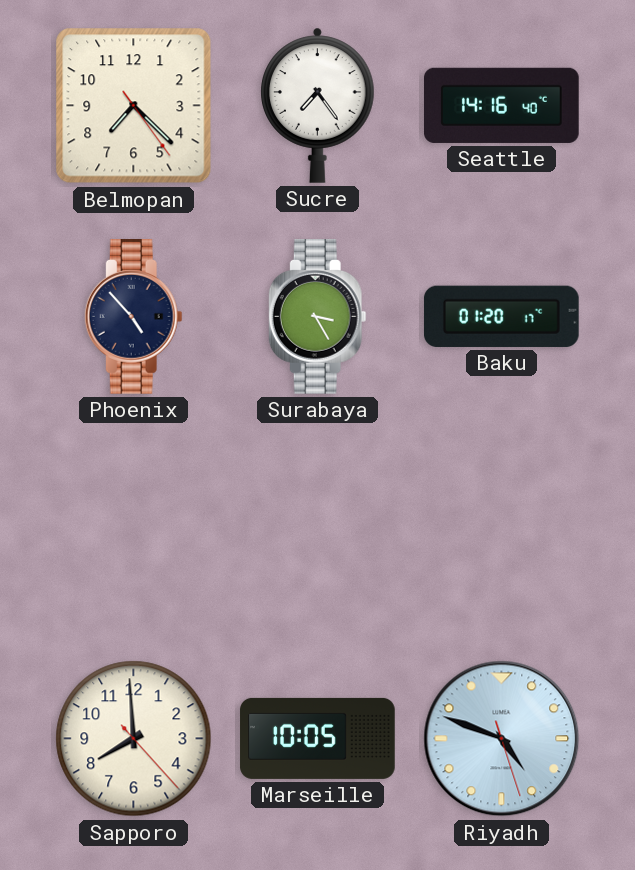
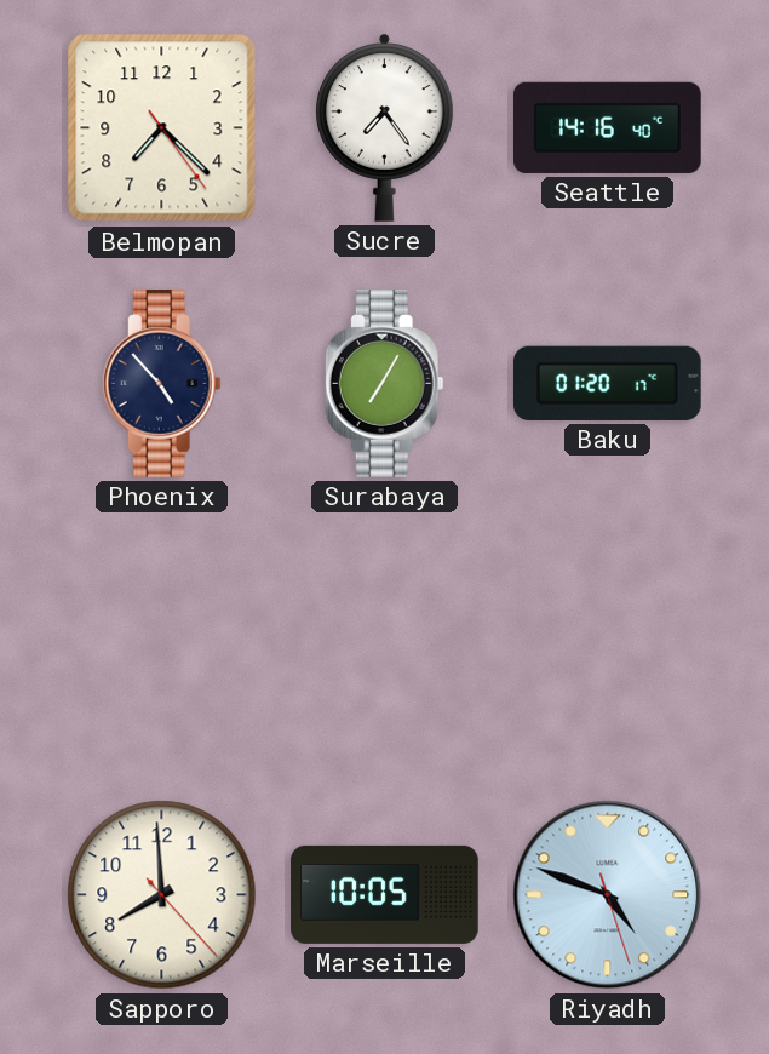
Surabaya: 3:25 -> 7:05
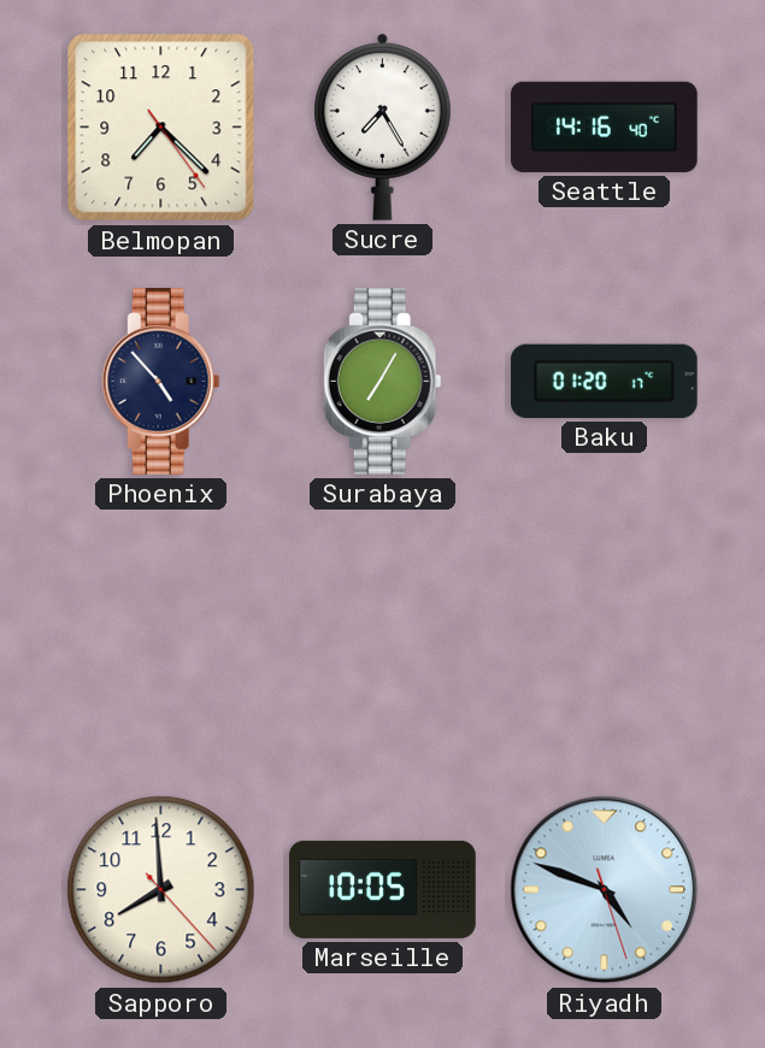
Sucre: 7:24 -> 7:25
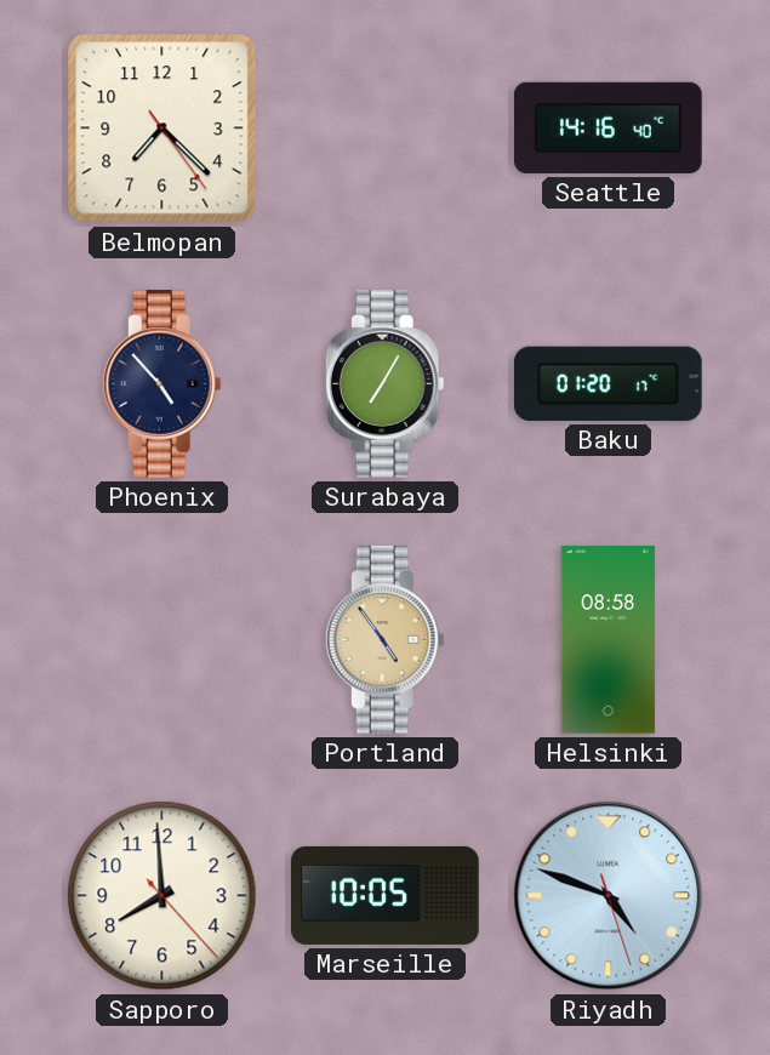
Sucre: 7:25 -> none
Portland: none -> 4:54
Helsinki: none -> 08:58
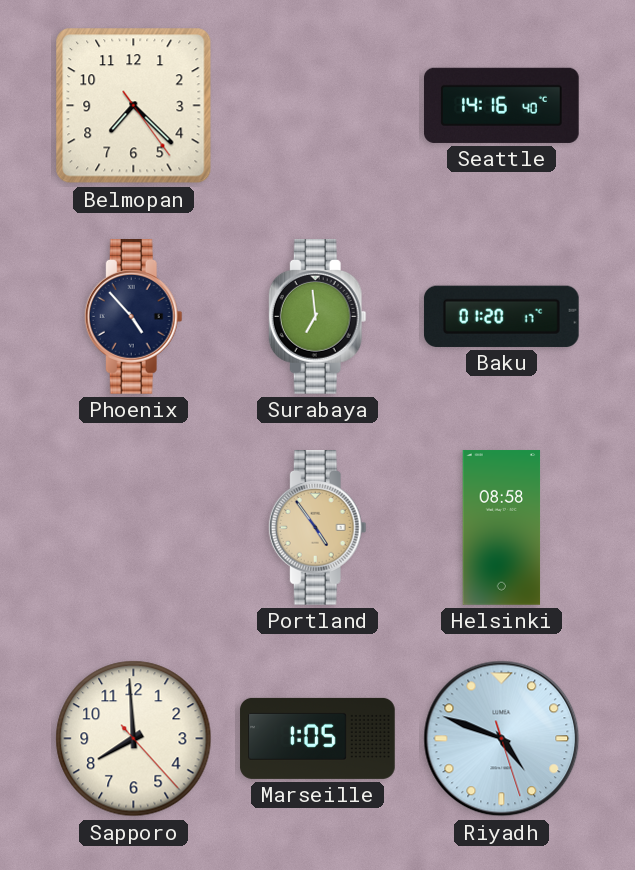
Surabaya: 7:05 -> 6:59
Marseille: 10:05 -> 1:05
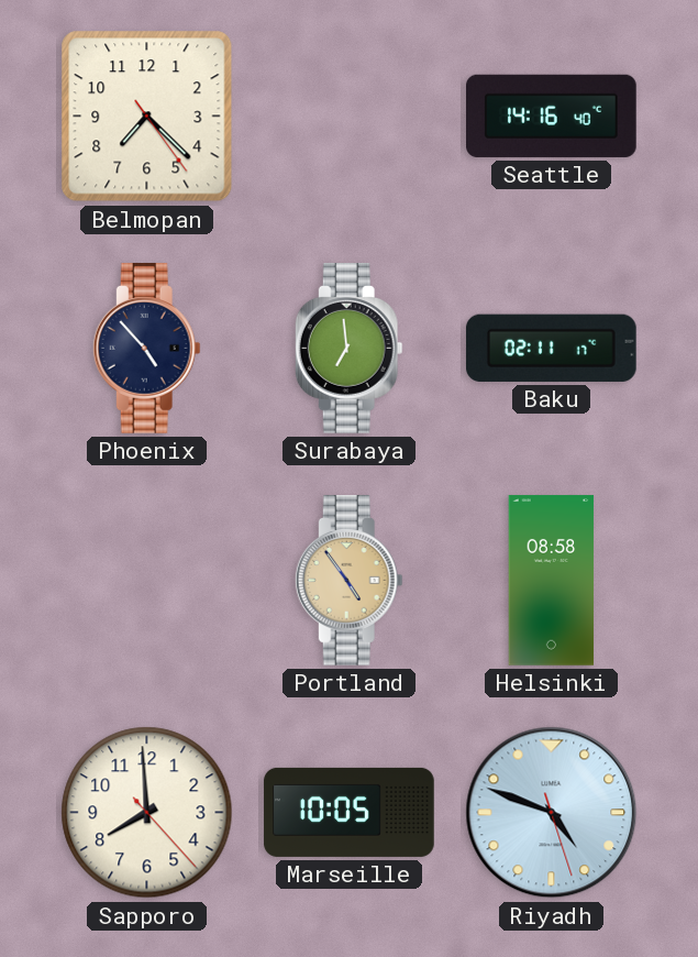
Baku: 01:20 -> 02:11
Marseille: 1:05 -> 10:05
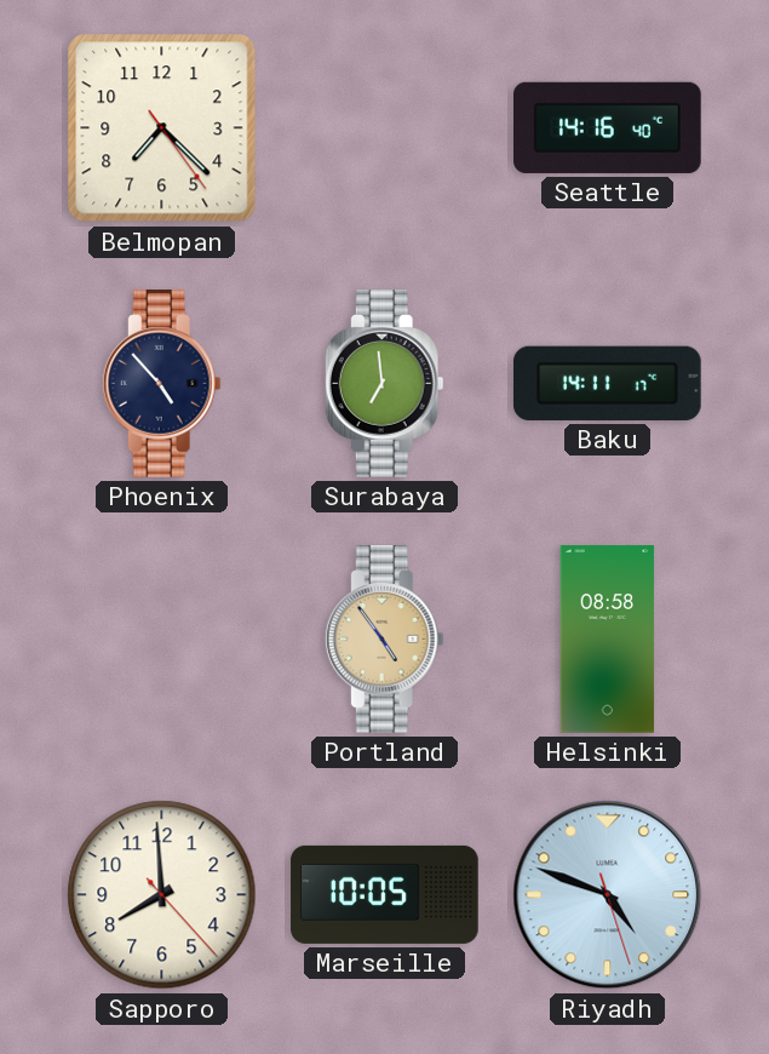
Baku: 02:11 -> 14:11
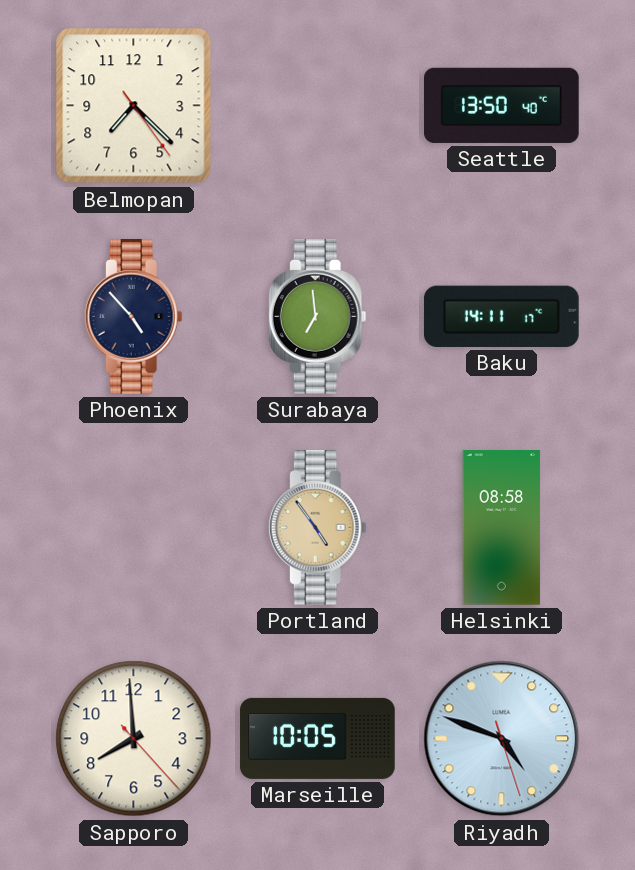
Seattle: 14:16 -> 13:50
